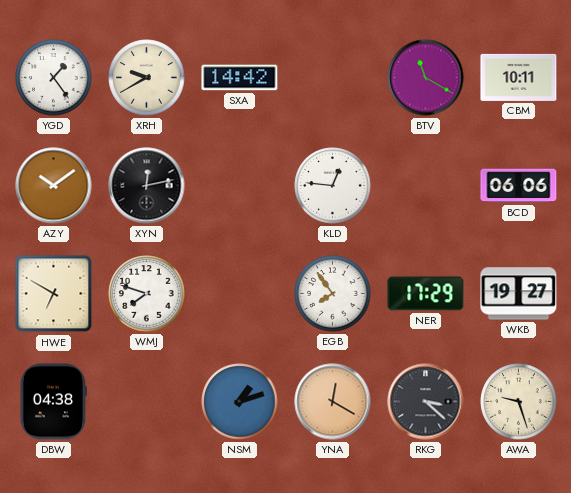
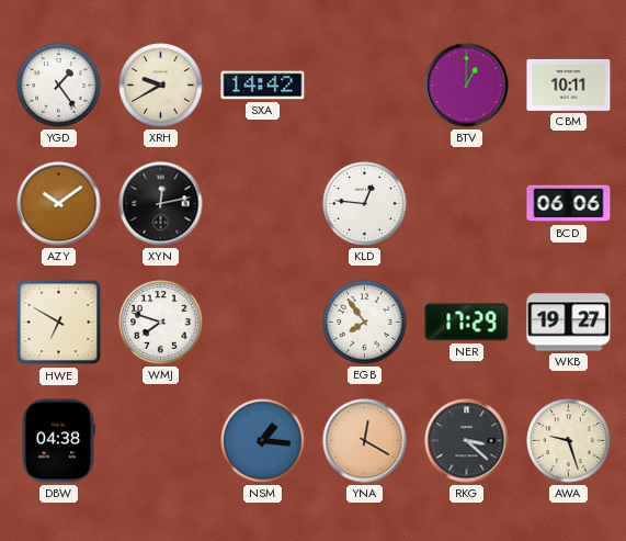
BTV: 11:20 -> 1:00
NSM: 1:12 -> 1:16
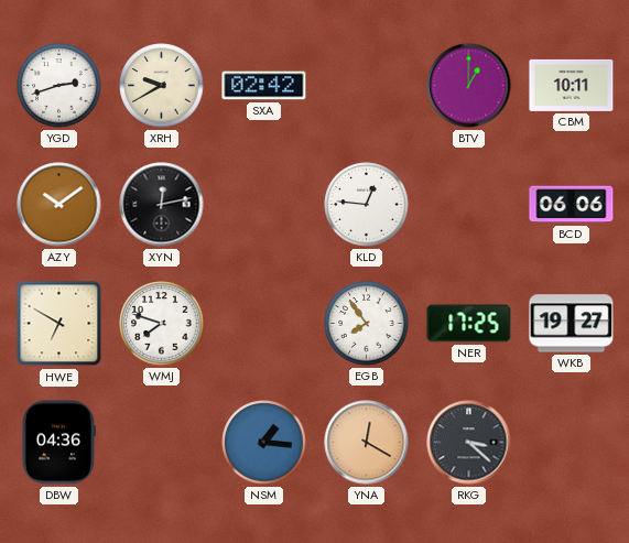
YGD: 1:24 -> 2:42
SXA: 14:42 -> 02:42
NER: 17:29 -> 17:25
DBW: 04:38 -> 04:36
AWA: 9:27 -> none
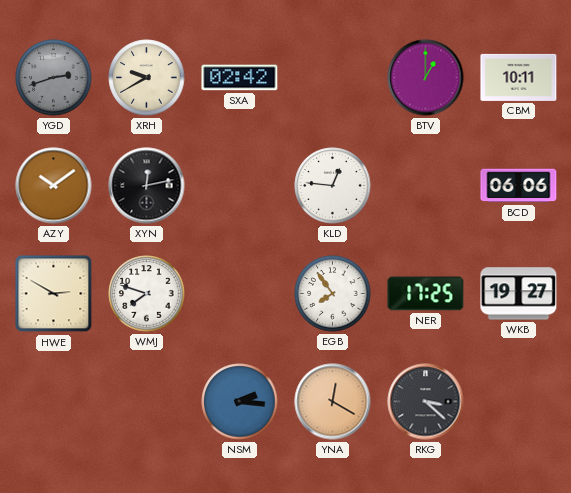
YGD dial: white -> grey
HWE: 6:50 -> 2:50
DBW: 04:36 -> none
NSM: 1:16 -> 2:16
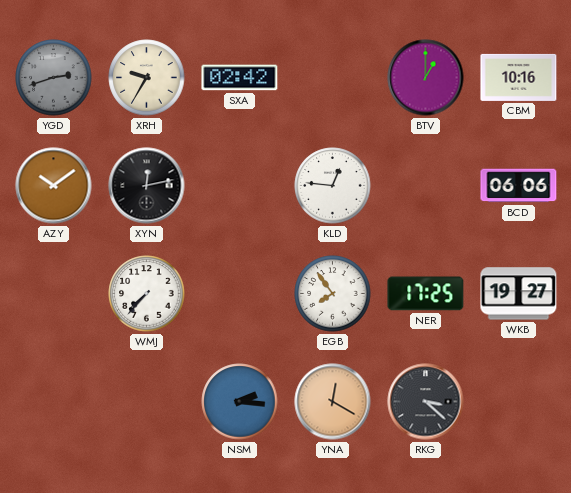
XRH: 9:40 -> 9:35
CBM: 10:11 -> 10:16
HWE: 2:50 -> none
WMJ: 7:48 -> 7:37
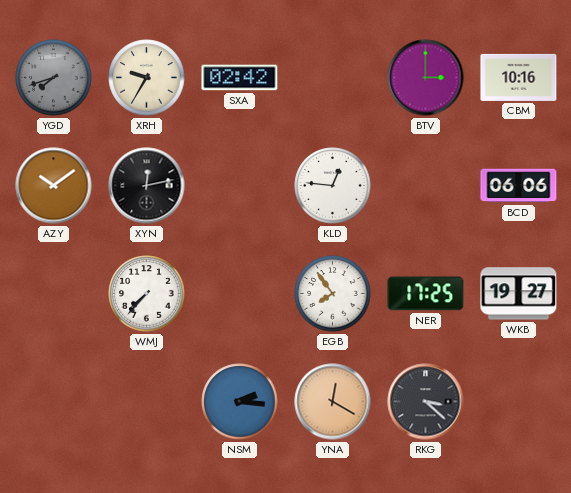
YGD: 2:42 -> 7:42
BTV: 1:00 -> 3:00
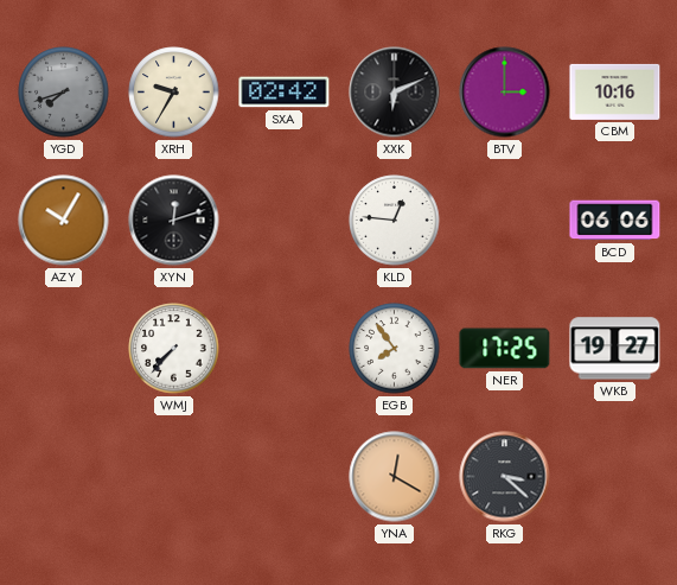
XXK: none -> 6:11
AZY: 10:09 -> 10:05
XYN: 12:13 -> 12:12
NSM: 2:16 -> none
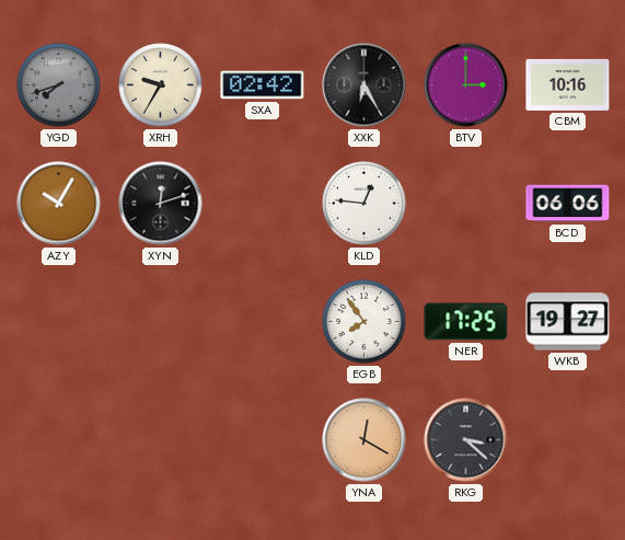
XXK: 6:11 -> 6:25
WMJ: 7:37 -> none
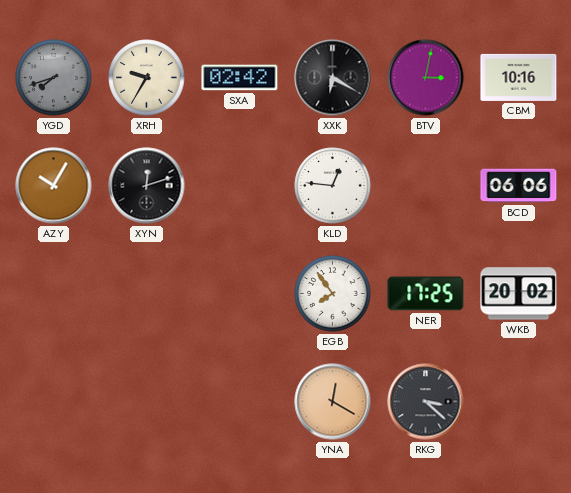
XXK: 6:25 -> 6:20
BTV: 3:00 -> 3:02
WKB: 19:27 -> 20:02
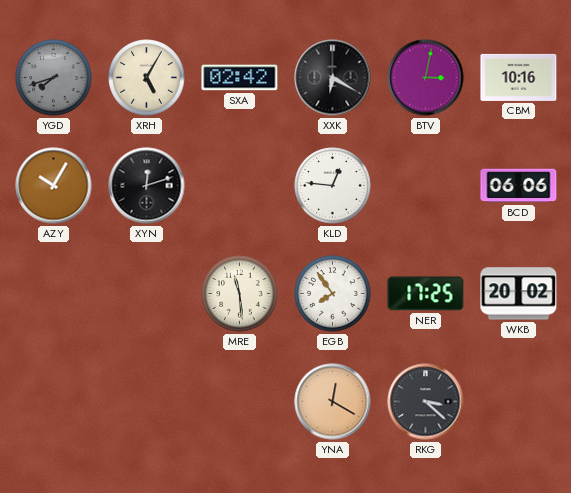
XRH: 9:35 -> 5:05
MRE: none -> 11:29
